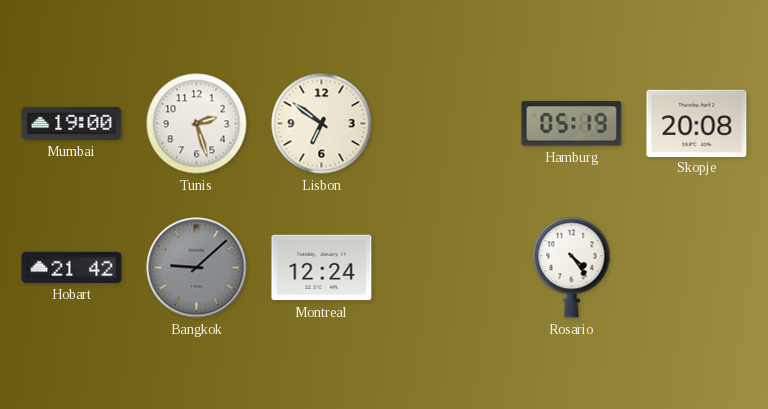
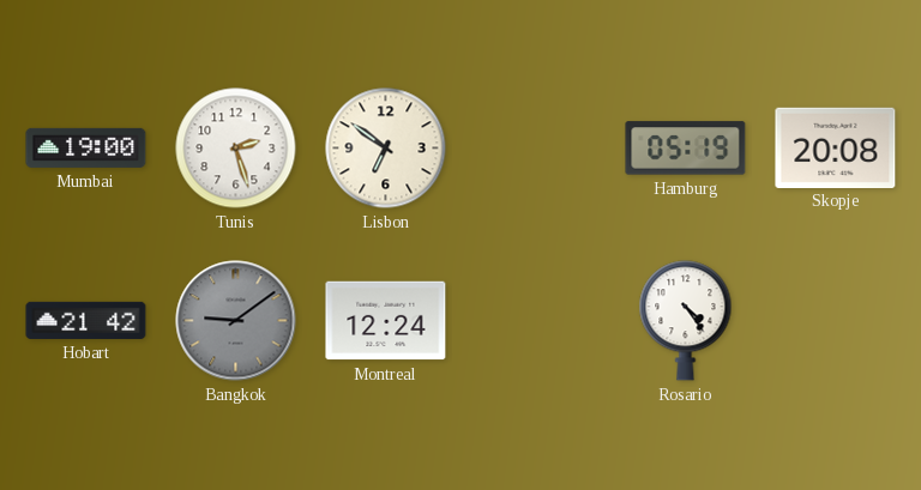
Bangkok: 9:08 -> 9:09
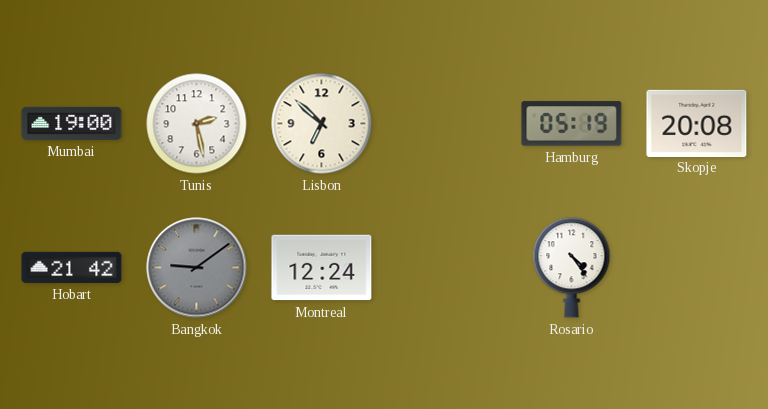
Tunis: 2:27 -> 2:28
Lisbon: 6:51 -> 6:52
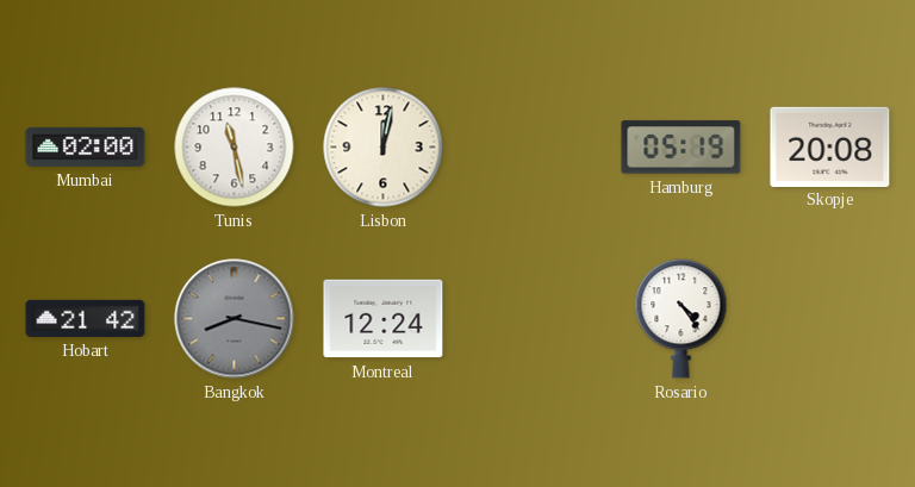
Mumbai: 19:00 -> 02:00
Tunis: 2:28 -> 11:28
Lisbon: 6:52 -> 12:02
Bangkok: 9:09 -> 8:17
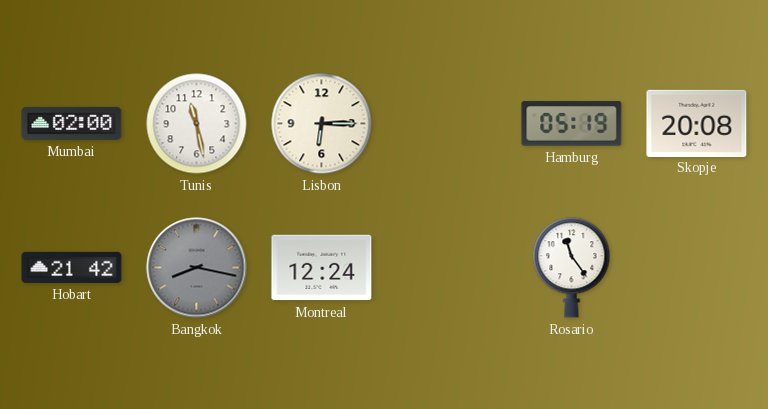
Lisbon: 12:02 -> 6:15
Rosario: 4:24 -> 11:24
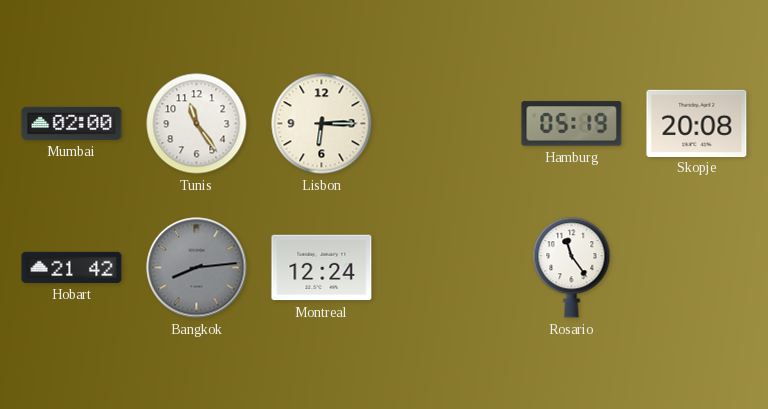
Tunis: 11:28 -> 11:24
Bangkok: 8:17 -> 8:14
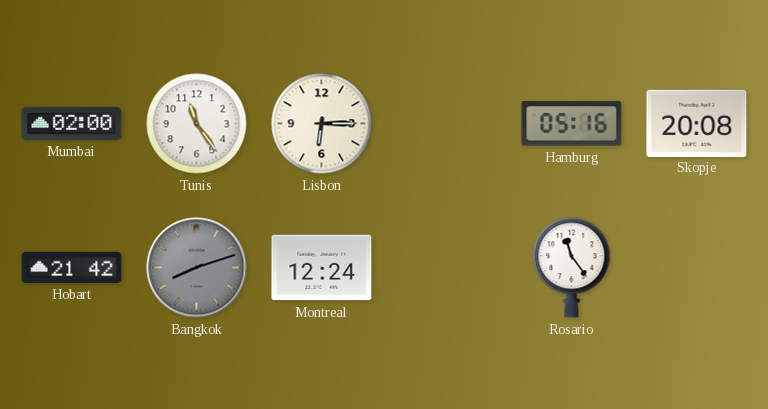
Hamburg: 05:19 -> 05:16
Bangkok: 8:14 -> 8:12
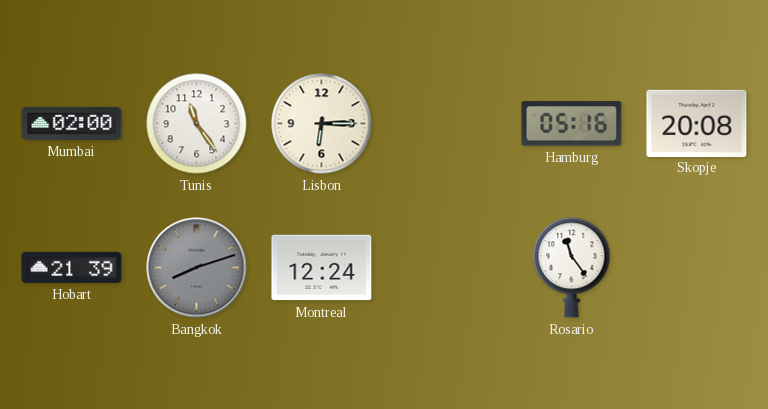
Hobart: 21:42 -> 21:39
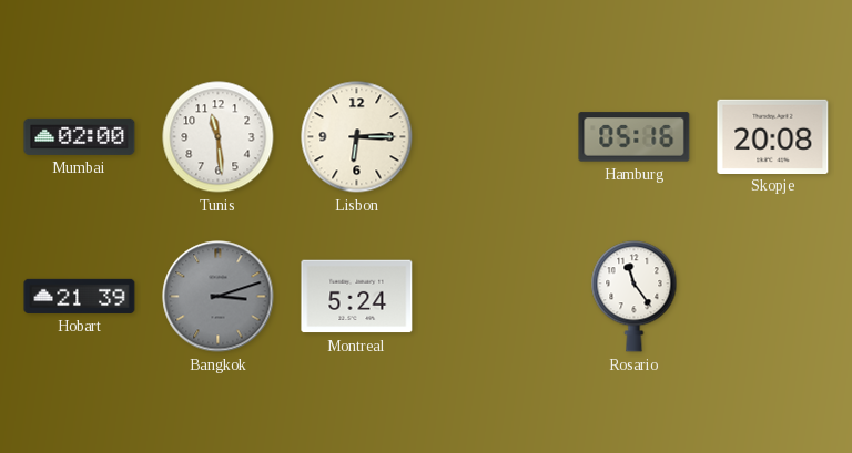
Tunis: 11:24 -> 11:29
Bangkok: 8:12 -> 3:12
Montreal: 12:24 -> 5:24
